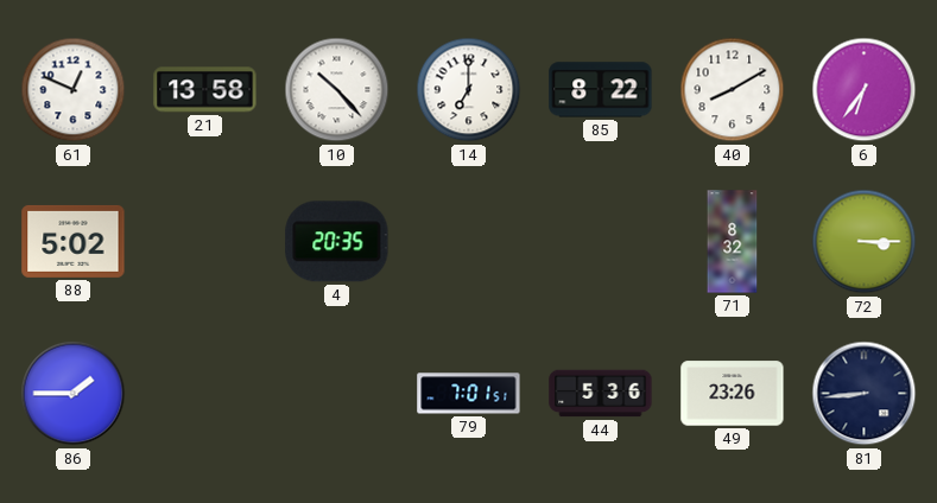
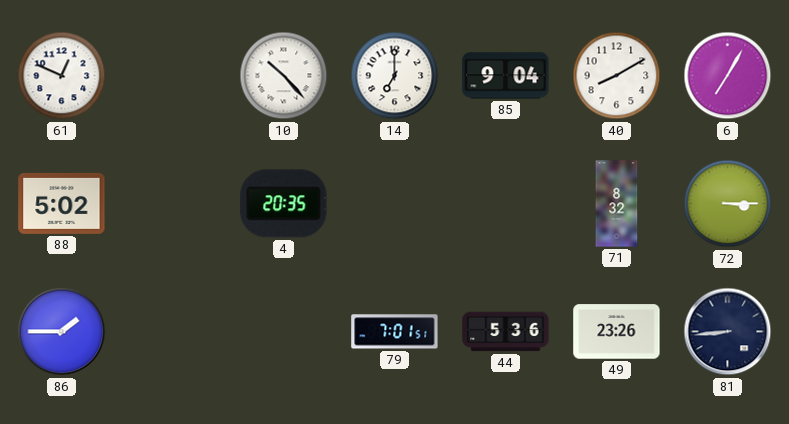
21: 13:58 -> none
85: 8:22 -> 9:04
6: 6:36 -> 7:05
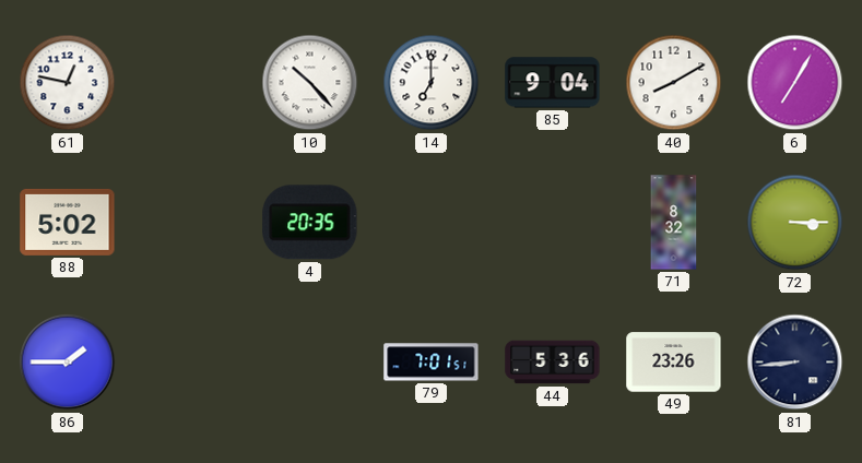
61: 12:49 -> 12:47
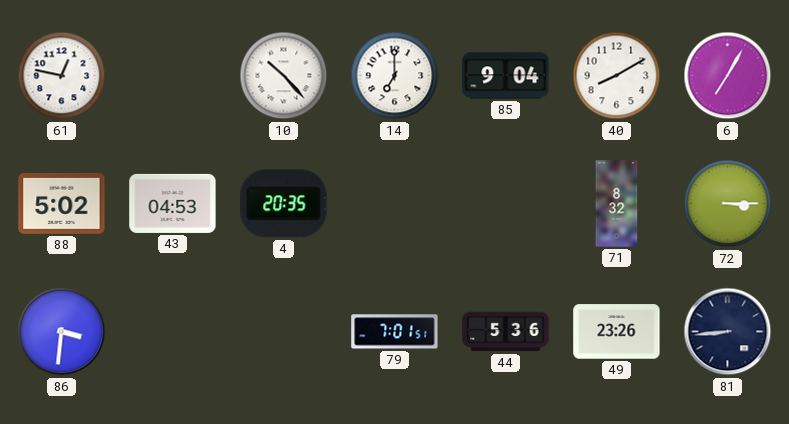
43: none -> 04:53
86: 1:45 -> 3:31
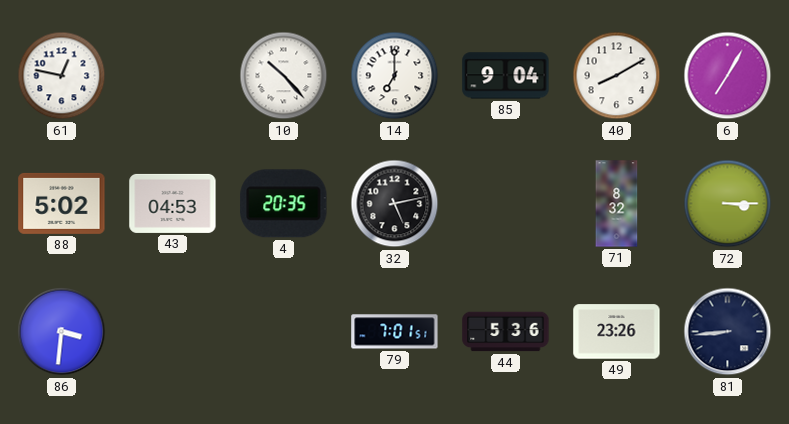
32: none -> 5:13
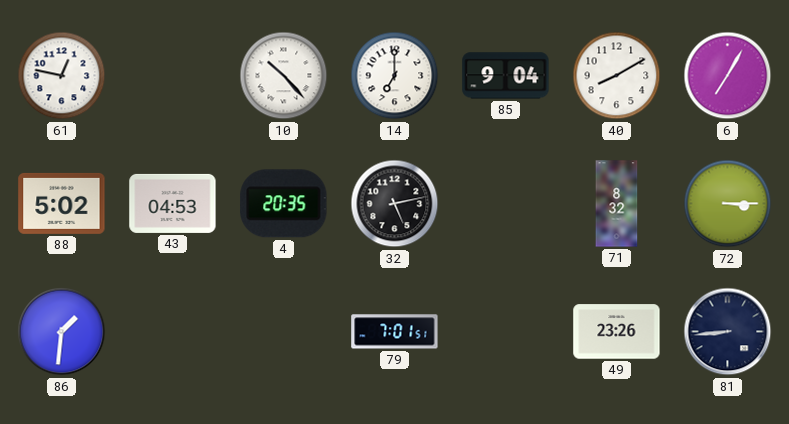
86: 3:31 -> 1:31
44: 5:36 -> none
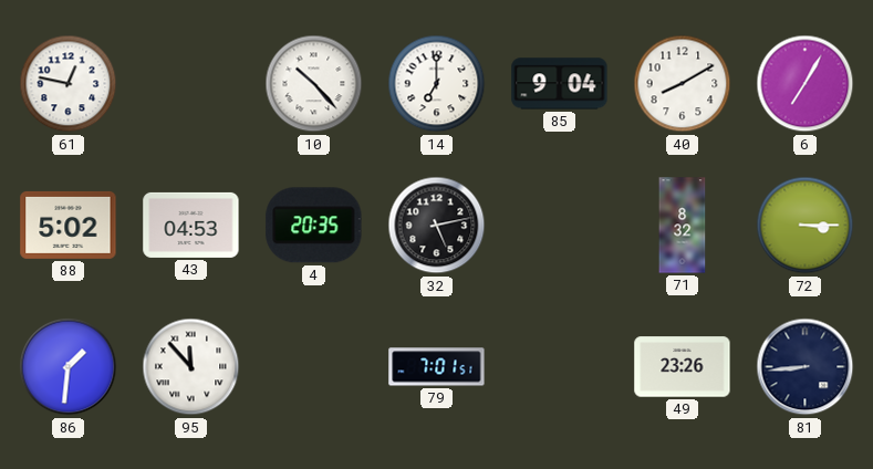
95: none -> 11:53
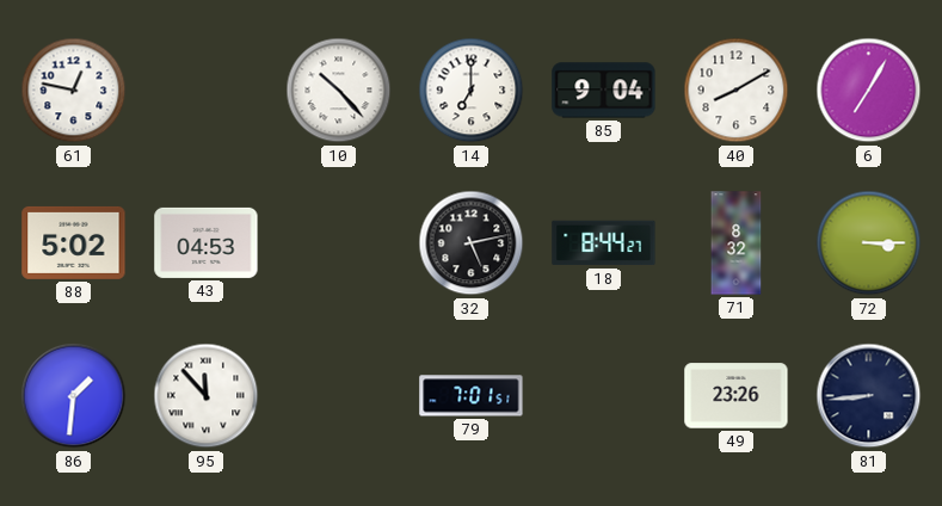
4: 20:35 -> none
18: none -> 8:44
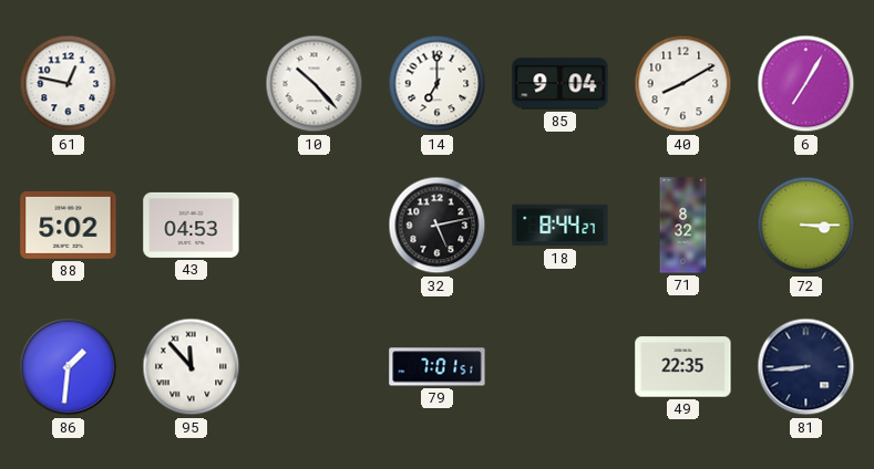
49: 23:26 -> 22:35
